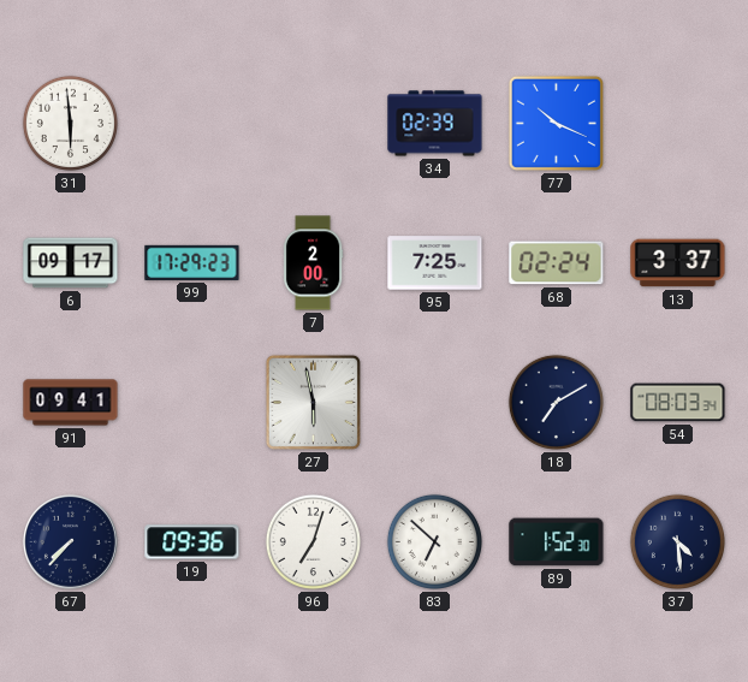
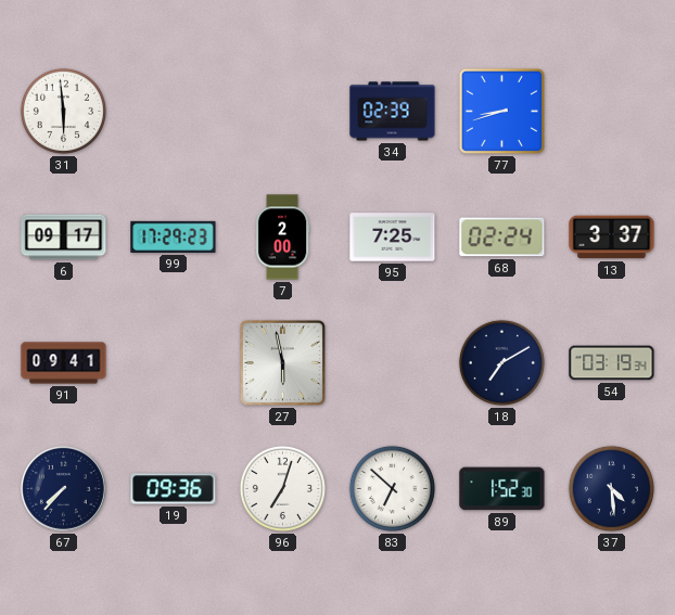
77: 10:19 -> 8:42
54: 08:03 -> 03:19
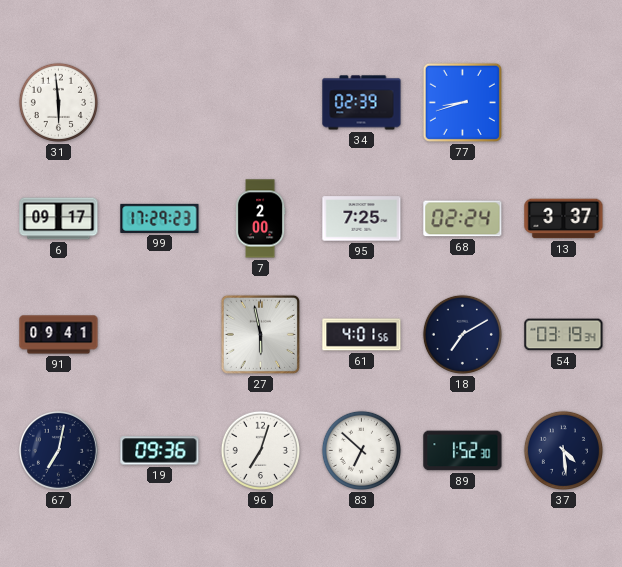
61: none -> 4:01
67: 7:37 -> 7:02
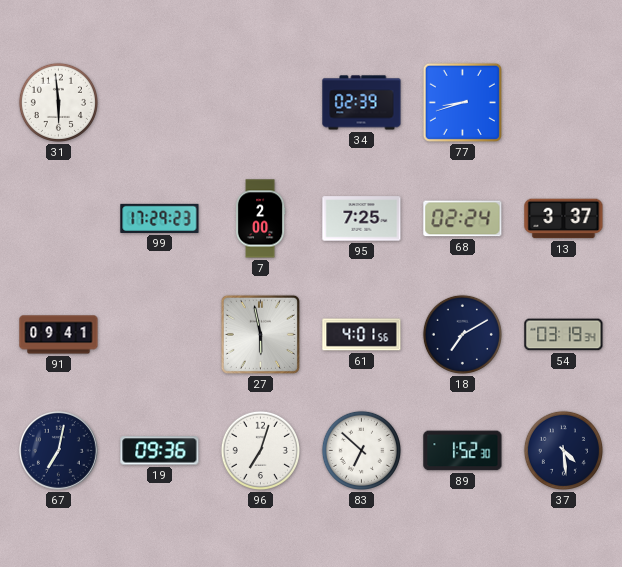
6: 09:17 -> none
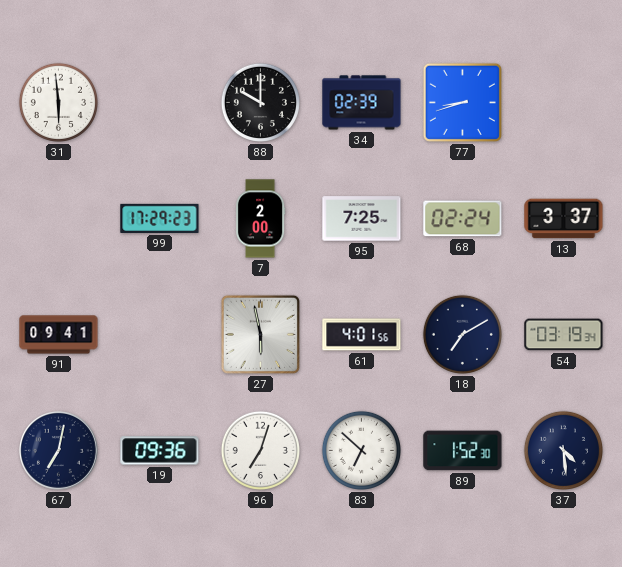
88: none -> 10:00
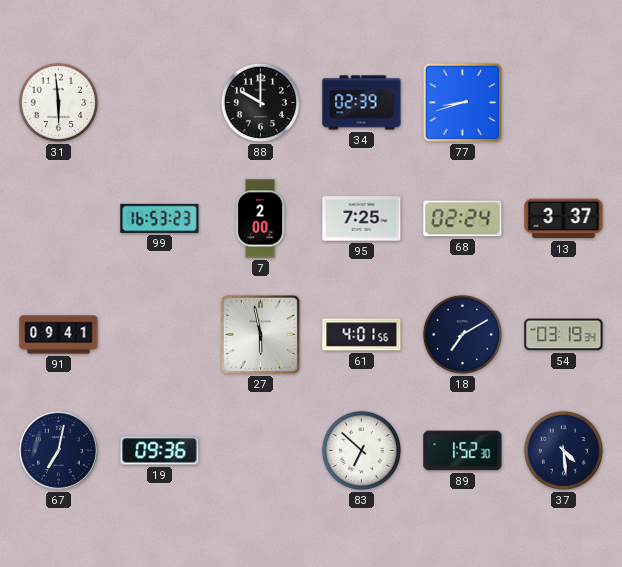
99: 17:29 -> 16:53
96: 7:03 -> none
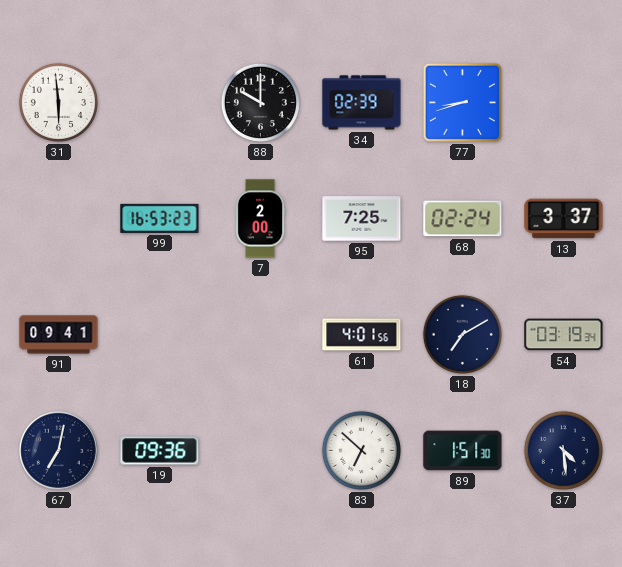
27: 5:58 -> none
89: 1:52 -> 1:51
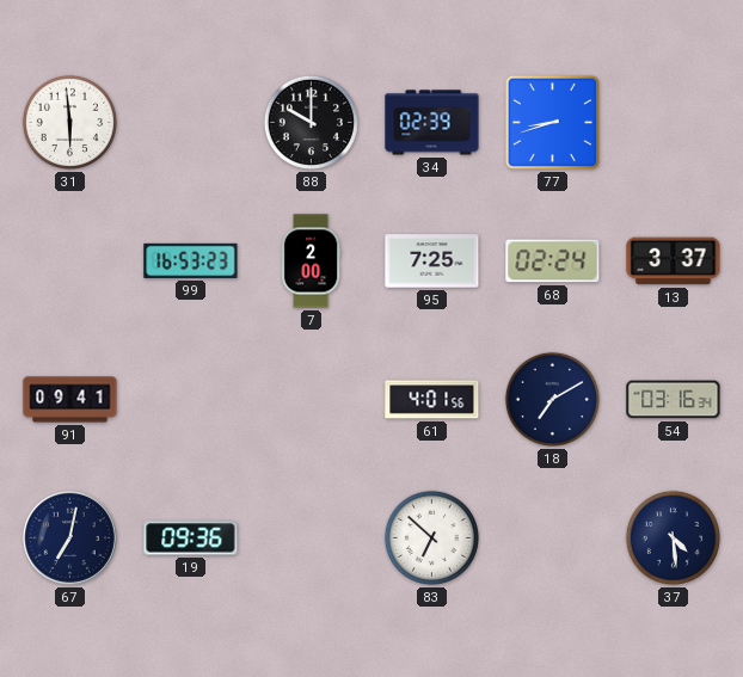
54: 03:19 -> 03:16
89: 1:51 -> none
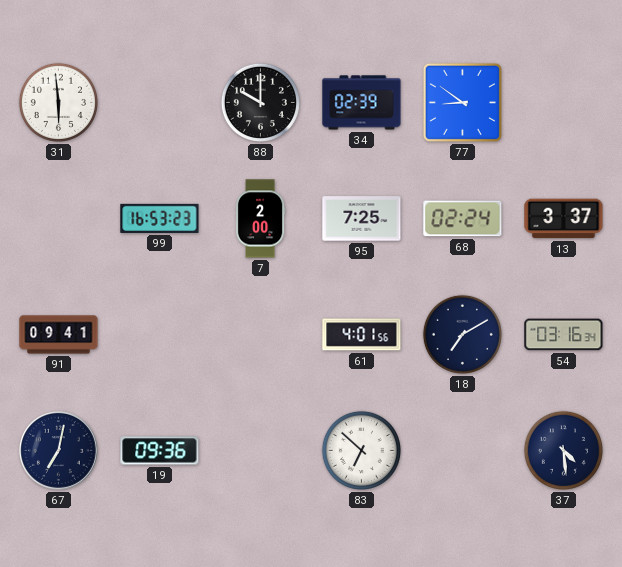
77: 8:42 -> 8:51
